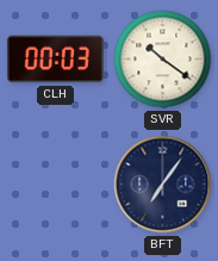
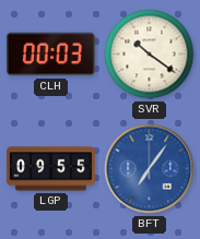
LGP: none -> 09:55
BFT dial: navy -> blue
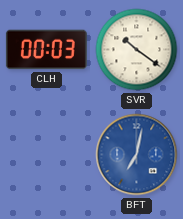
LGP: 09:55 -> none
BFT: 7:06 -> 7:02
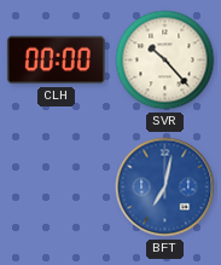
CLH: 00:03 -> 00:00
SVR: 10:21 -> 10:23
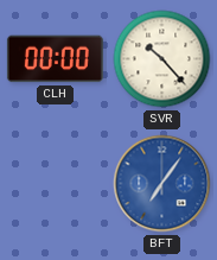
BFT: 7:02 -> 7:06
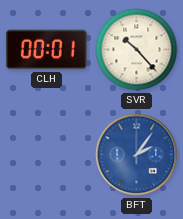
CLH: 00:00 -> 00:01
BFT: 7:06 -> 2:06
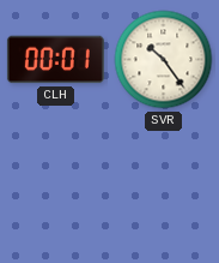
SVR: 10:23 -> 10:24
BFT: 2:06 -> none
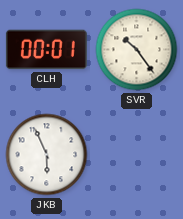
JKB: none -> 5:56
